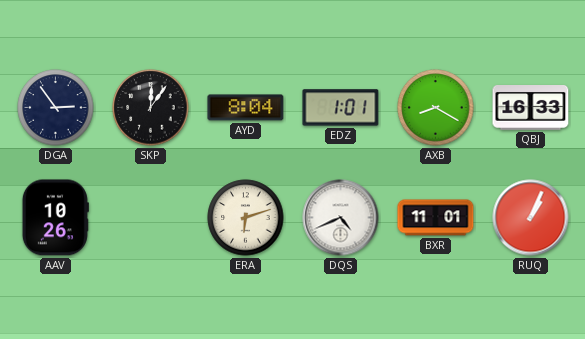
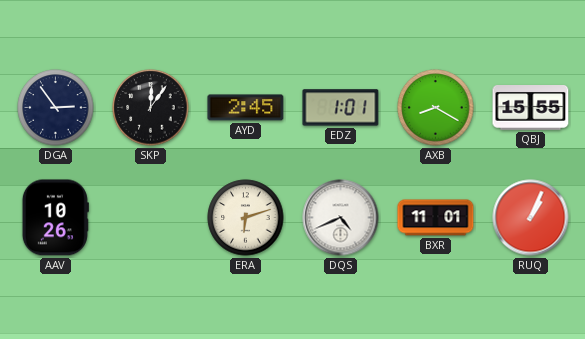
AYD: 8:04 -> 2:45
QBJ: 16:33 -> 15:55
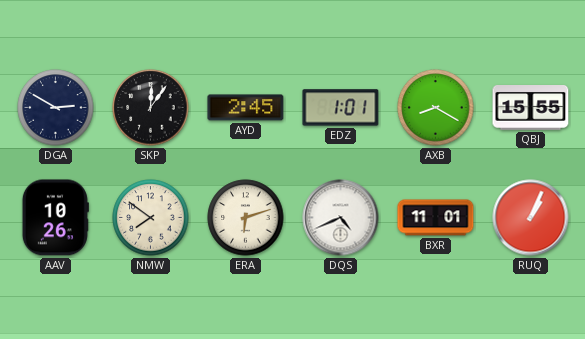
DGA: 2:54 -> 2:50
NMW: none -> 7:51
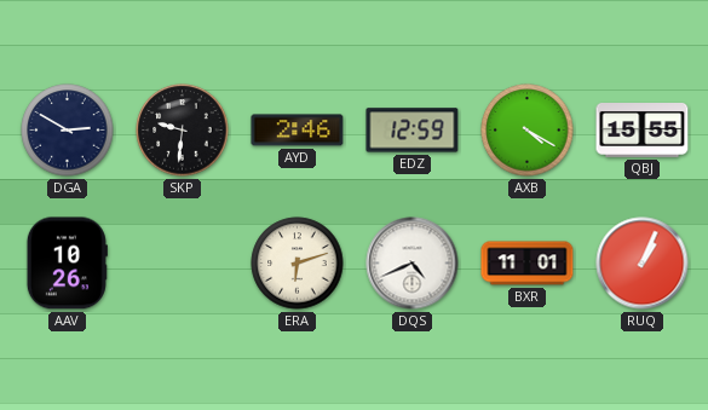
SKP: 12:06 -> 9:31
AYD: 2:45 -> 2:46
EDZ: 1:01 -> 12:59
AXB: 8:20 -> 4:20
NMW: 7:51 -> none
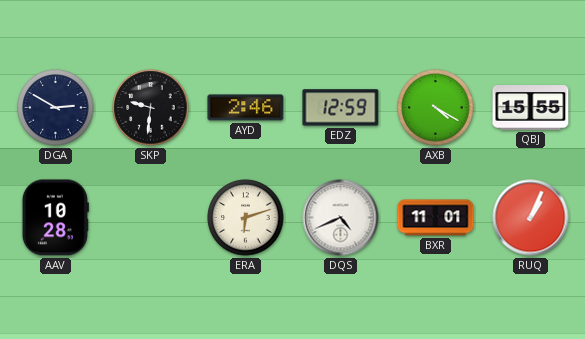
AAV: 10:26 -> 10:28
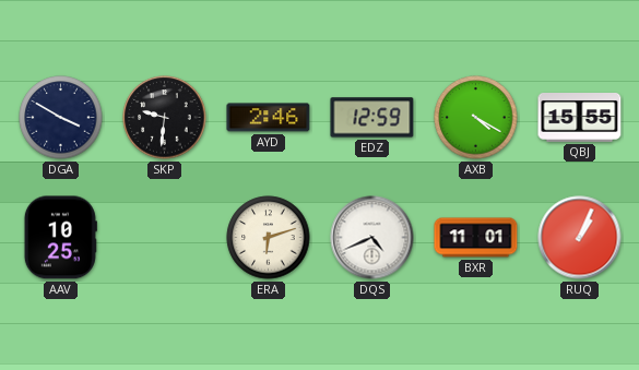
DGA: 2:50 -> 3:50
AAV: 10:28 -> 10:25
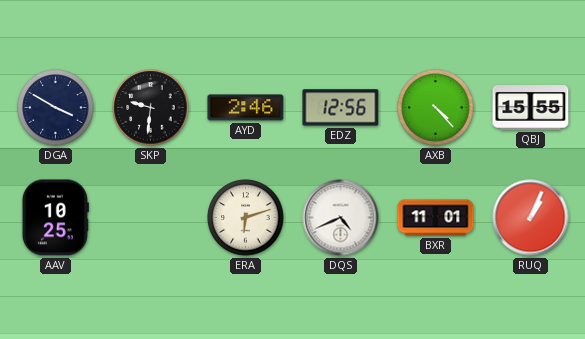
EDZ: 12:59 -> 12:56
AXB: 4:20 -> 4:23
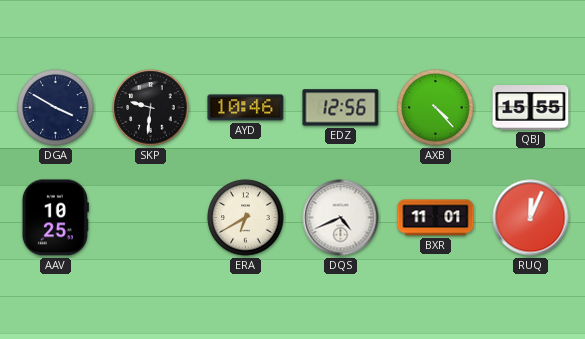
AYD: 2:46 -> 10:46
ERA: 6:12 -> 6:40
RUQ: 1:04 -> 12:04
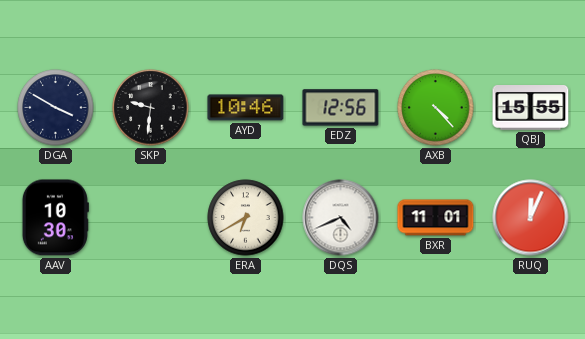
AAV: 10:25 -> 10:30
